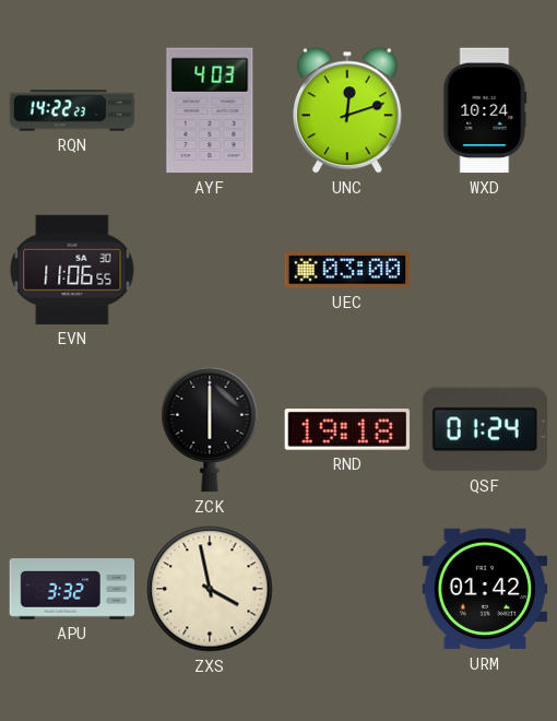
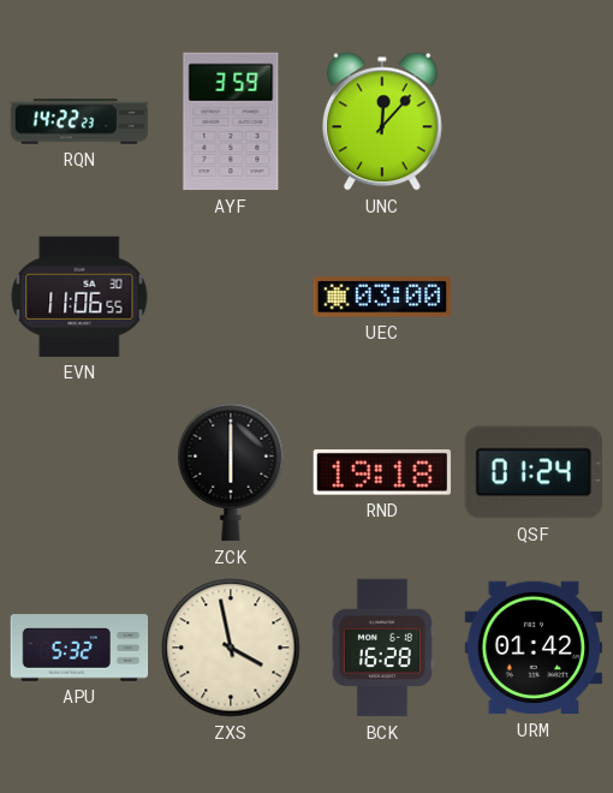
AYF: 4:03 -> 3:59
UNC: 12:12 -> 12:07
WXD: 10:24 -> none
APU: 3:32 -> 5:32
BCK: none -> 16:28
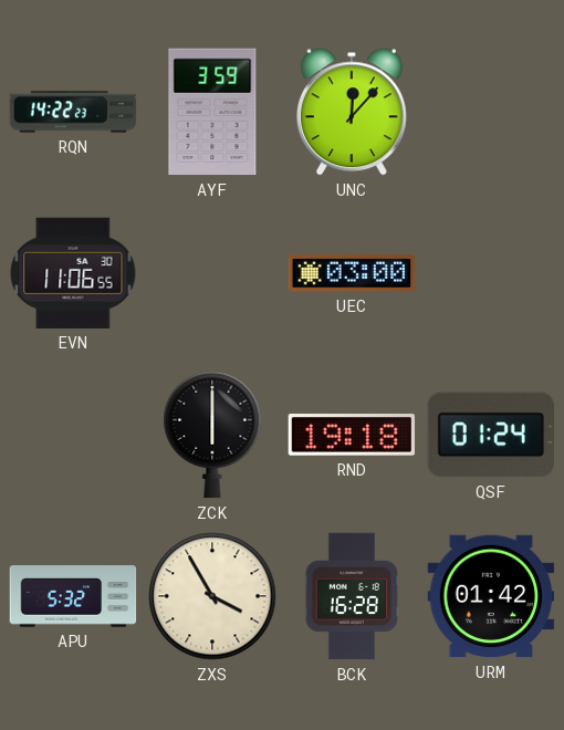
ZXS: 3:58 -> 3:55
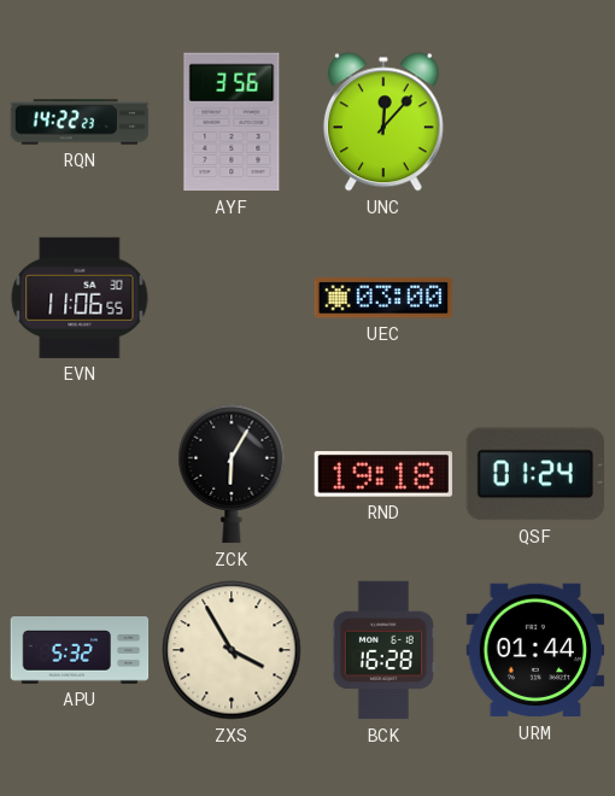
AYF: 3:59 -> 3:56
ZCK: 6:00 -> 6:05
URM: 01:42 -> 01:44
